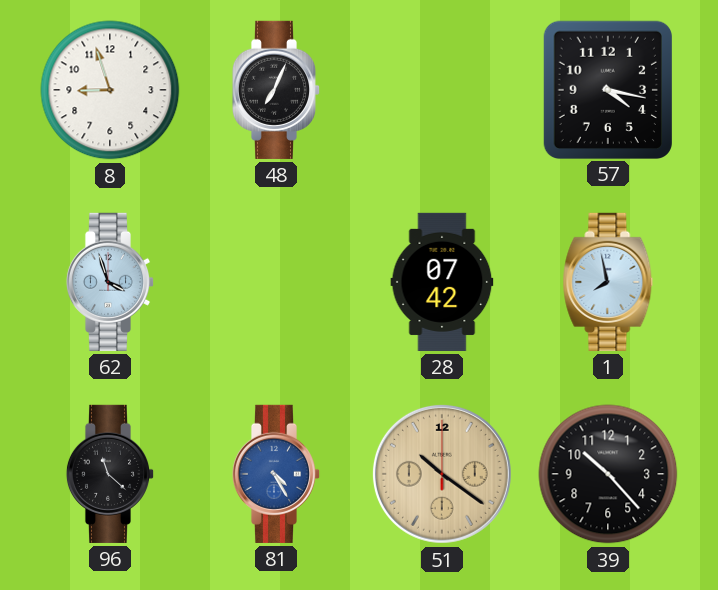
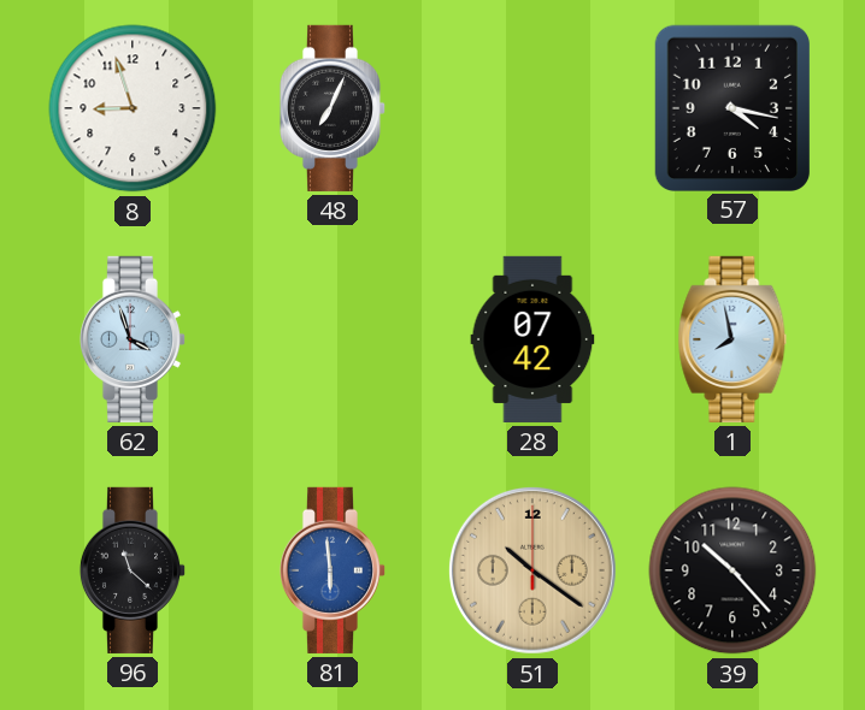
81: 4:25 -> 5:59
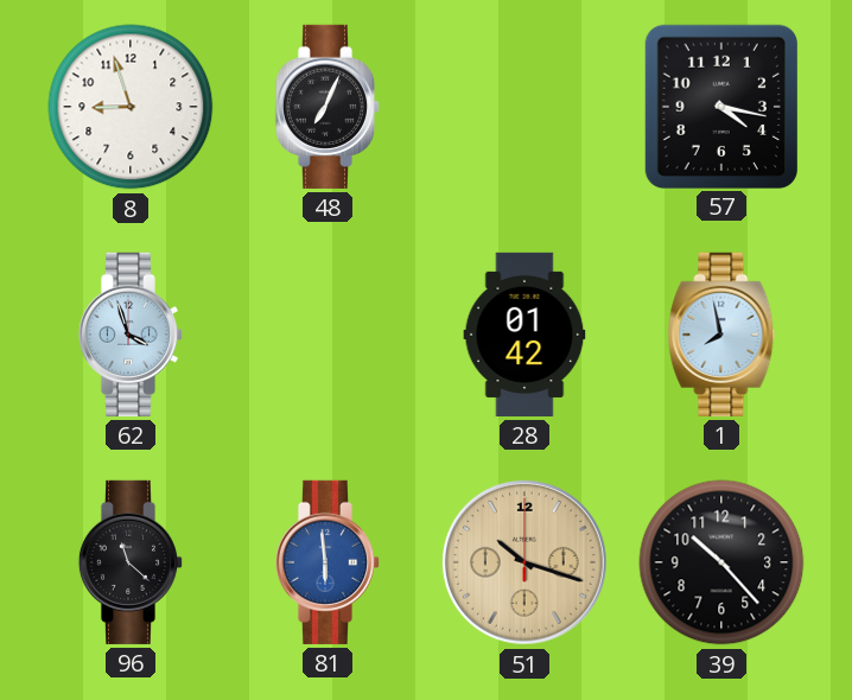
28: 07:42 -> 01:42
51: 10:21 -> 10:18
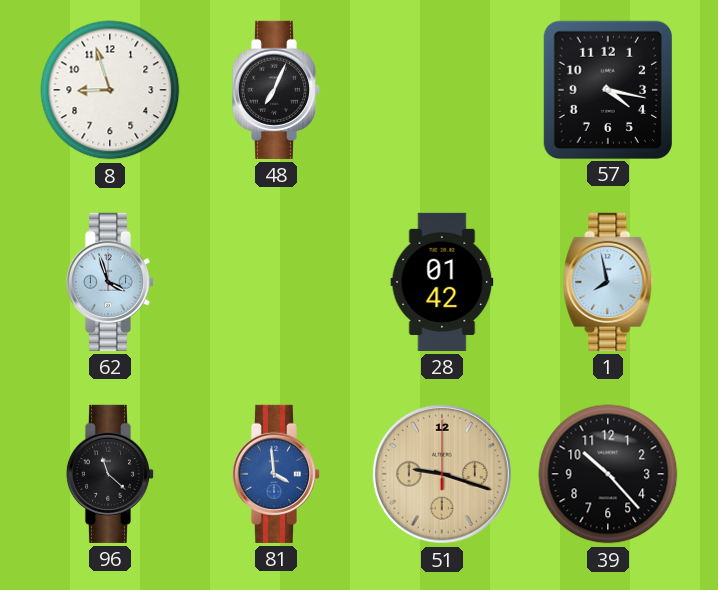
81: 5:59 -> 3:59
51: 10:18 -> 9:18
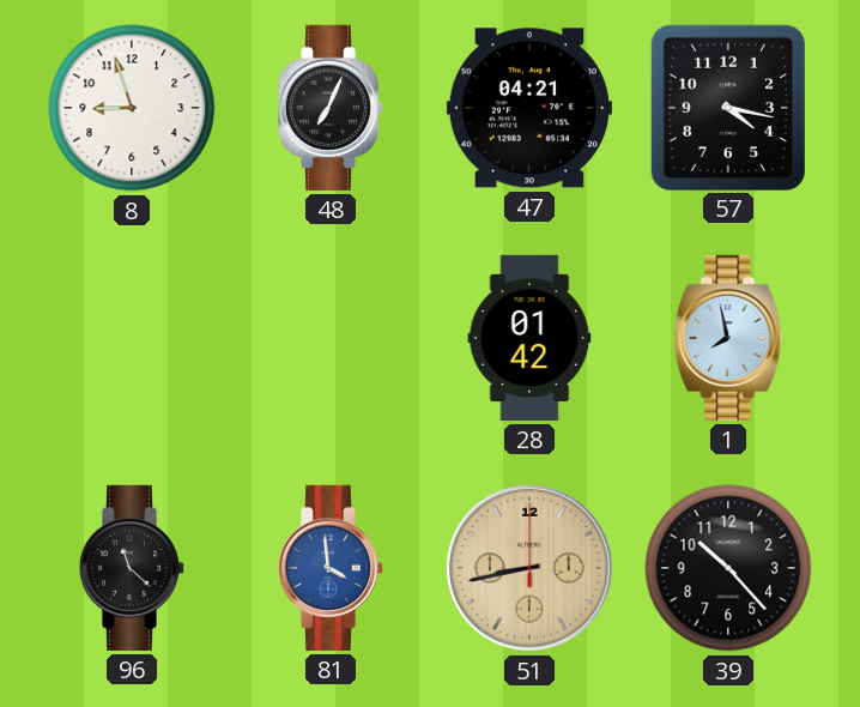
47: none -> 04:21
62: 3:57 -> none
51: 9:18 -> 8:43
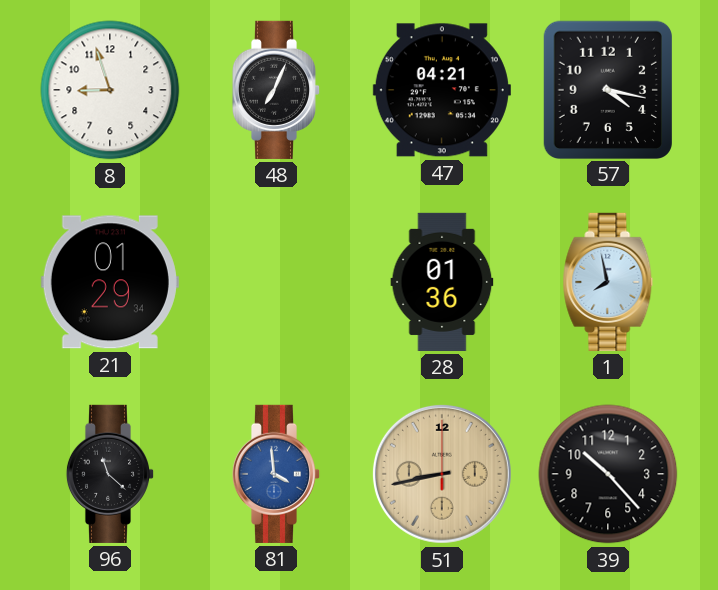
21: none -> 01:29
28: 01:42 -> 01:36
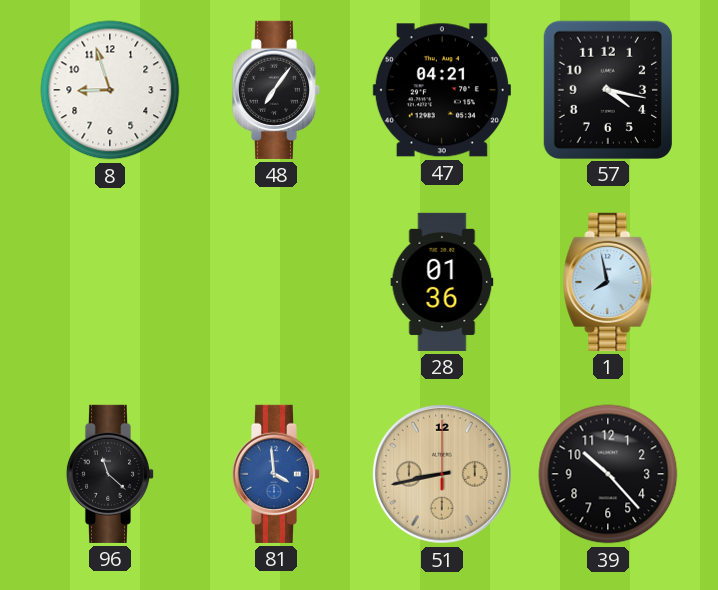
48: 7:04 -> 7:06
21: 01:29 -> none
